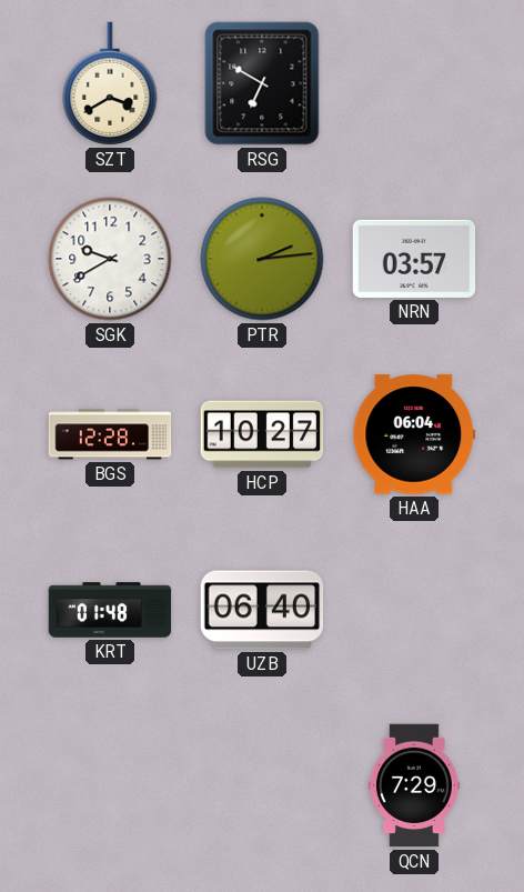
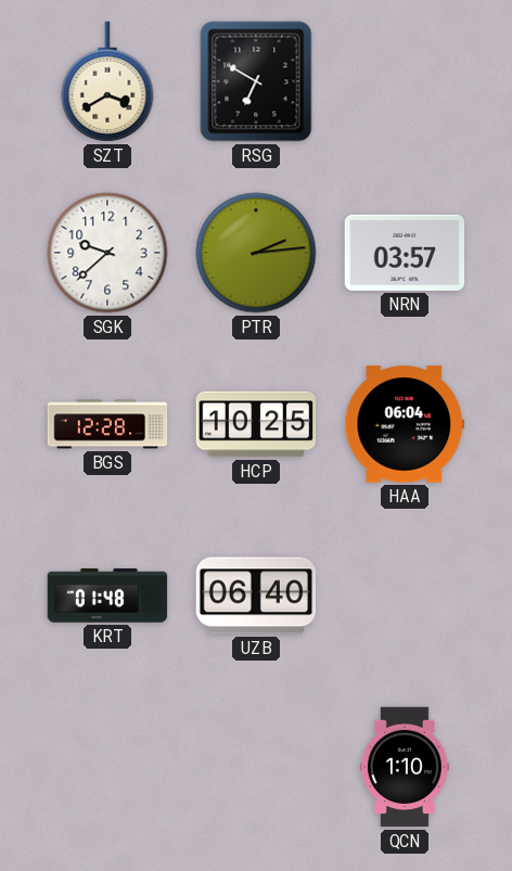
SGK: 9:40 -> 9:38
HCP: 10:27 -> 10:25
QCN: 7:29 -> 1:10
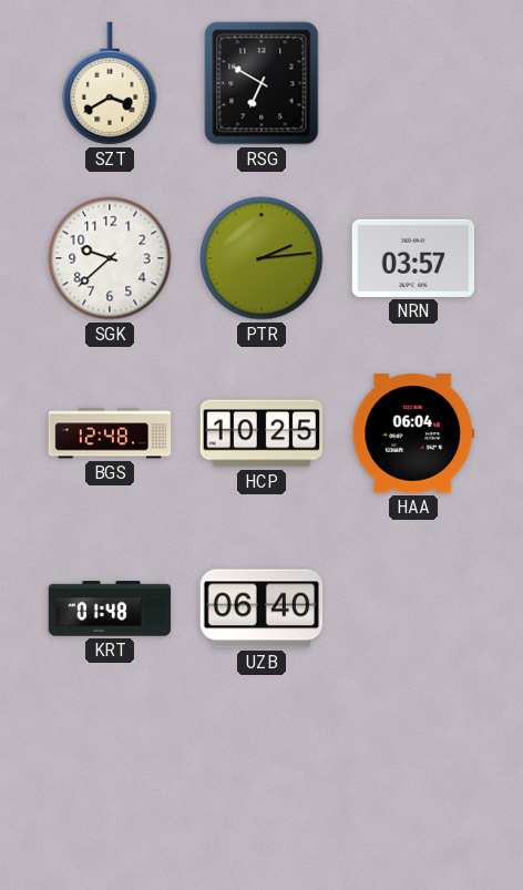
BGS: 12:28 -> 12:48
QCN: 1:10 -> none
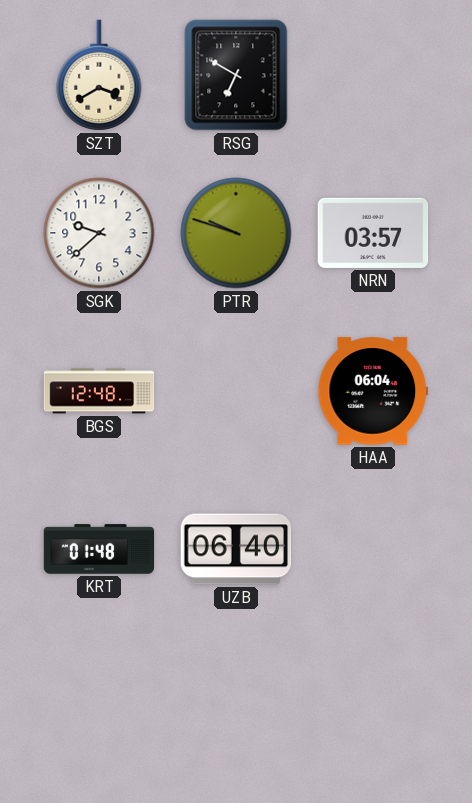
PTR: 2:14 -> 9:48
HCP: 10:25 -> none
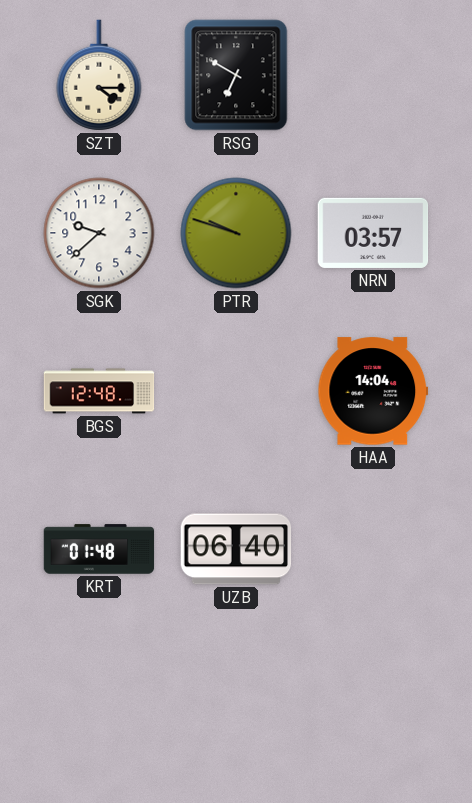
SZT: 3:40 -> 4:15
HAA: 06:04 -> 14:04
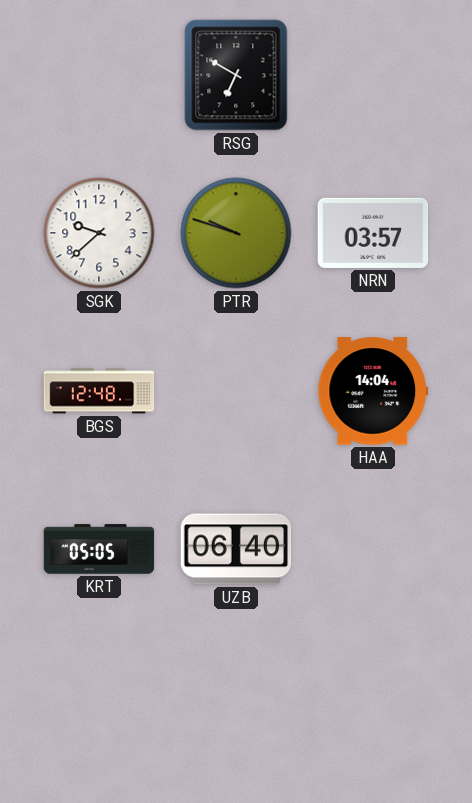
SZT: 4:15 -> none
KRT: 01:48 -> 05:05
